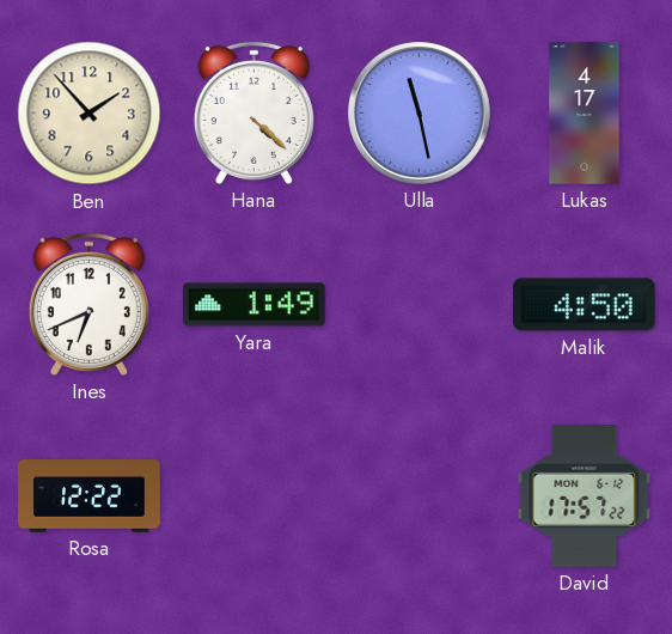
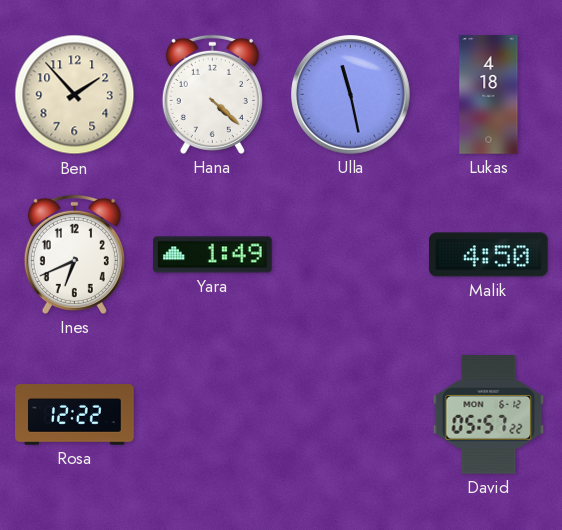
Lukas: 4:17 -> 4:18
David: 17:57 -> 05:57
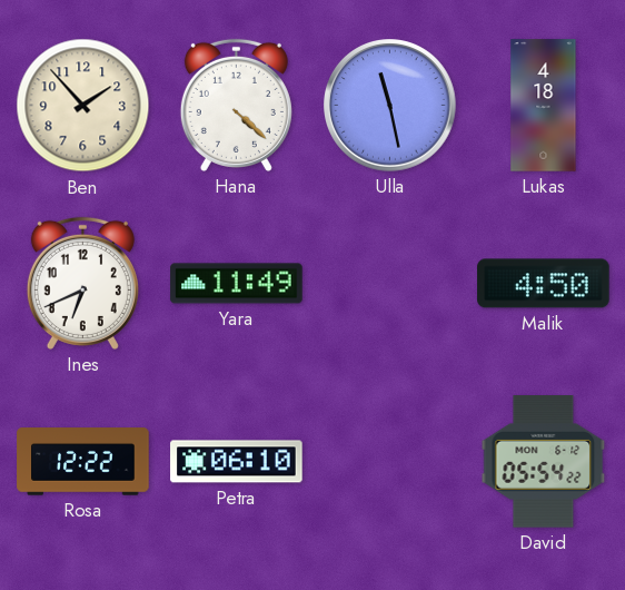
Yara: 1:49 -> 11:49
Petra: none -> 06:10
David: 05:57 -> 05:54
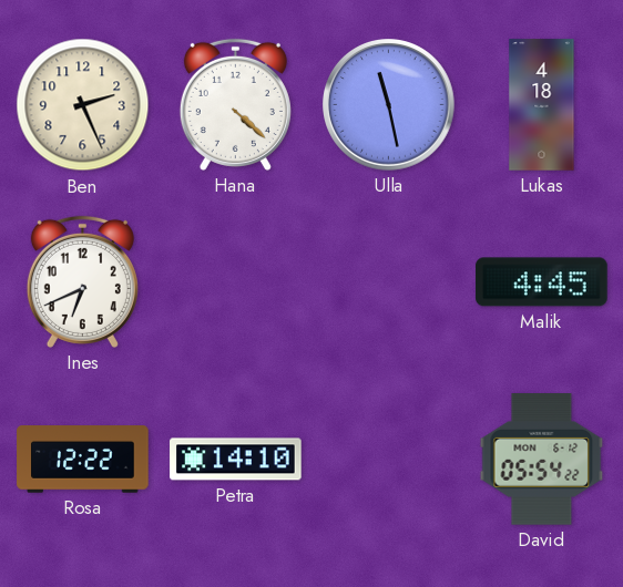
Ben: 1:53 -> 2:26
Yara: 11:49 -> none
Malik: 4:50 -> 4:45
Petra: 06:10 -> 14:10
